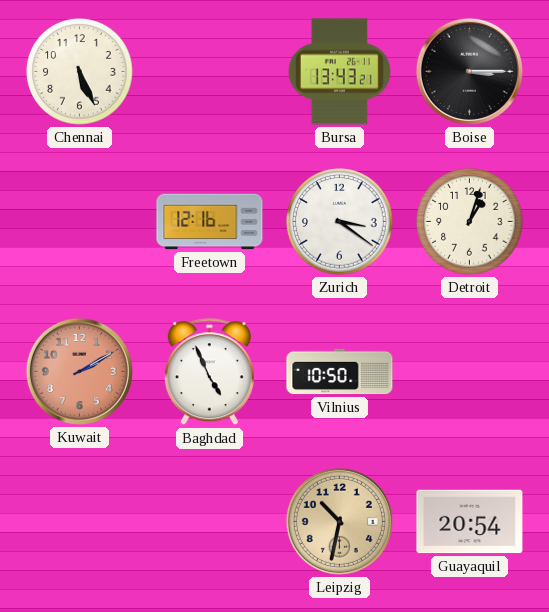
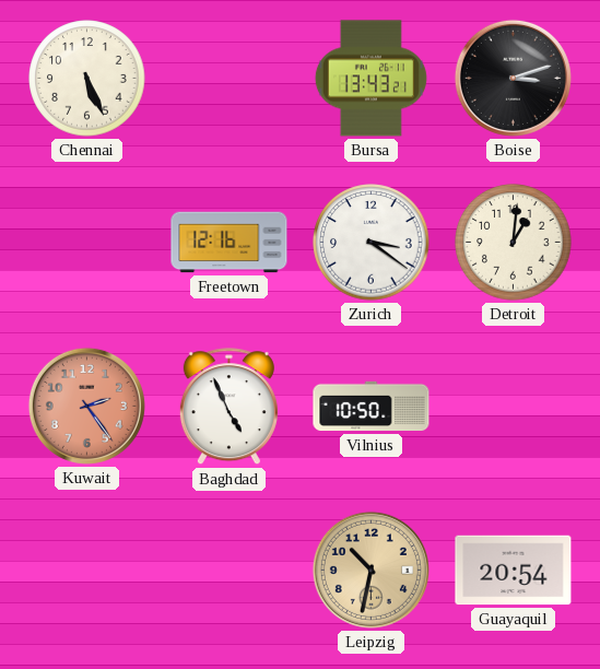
Boise: 3:15 -> 3:12
Detroit: 1:03 -> 1:01
Kuwait: 2:10 -> 2:24
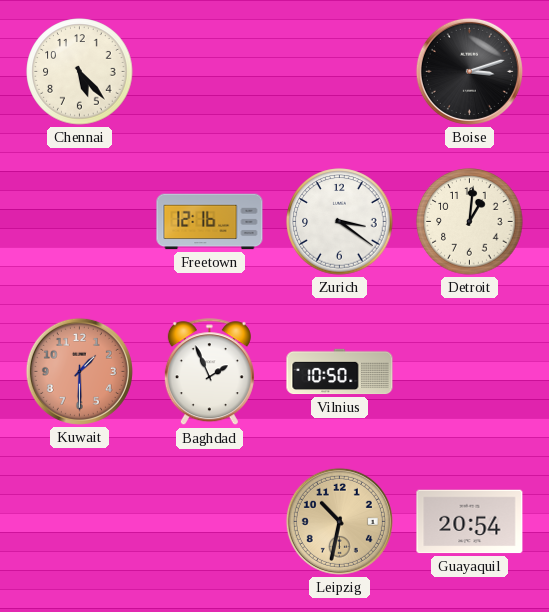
Chennai: 5:26 -> 5:23
Bursa: 13:43 -> none
Kuwait: 2:24 -> 1:30
Baghdad: 4:56 -> 1:56
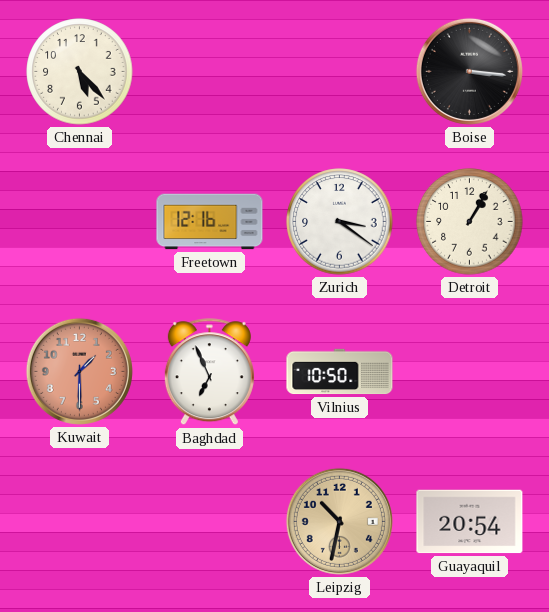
Boise: 3:12 -> 3:16
Detroit: 1:01 -> 1:05
Baghdad: 1:56 -> 6:56
